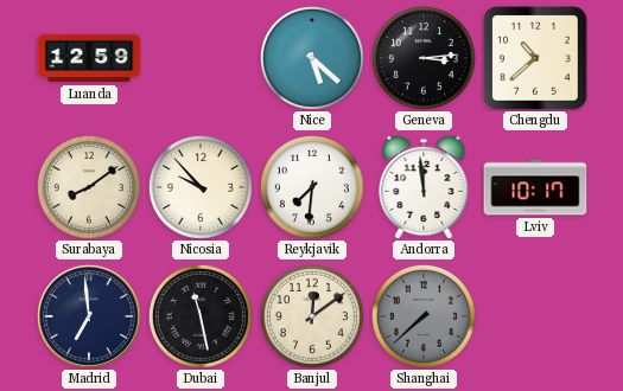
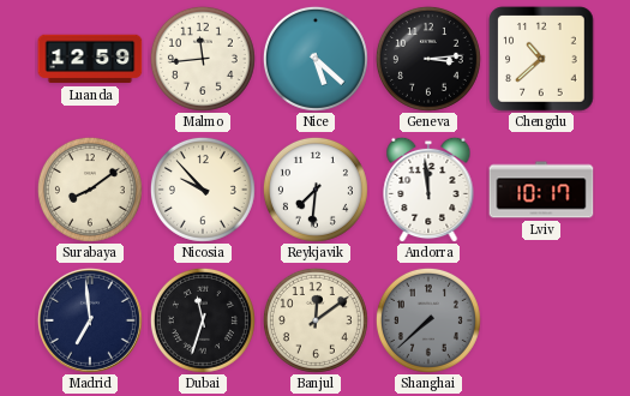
Malmo: none -> 11:44
Dubai: 11:28 -> 11:33
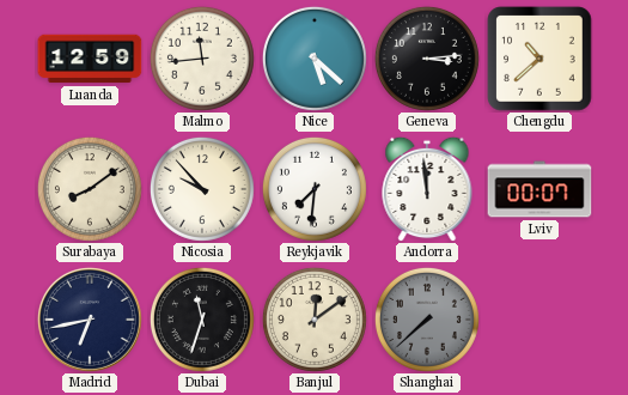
Lviv: 10:17 -> 00:07
Madrid: 6:59 -> 6:43
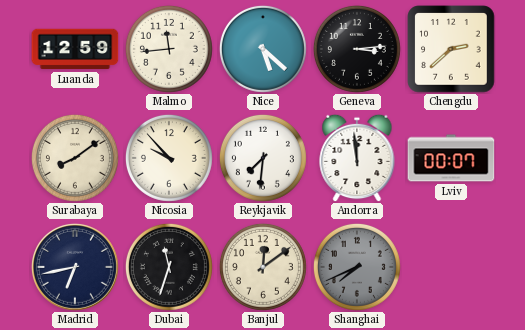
Chengdu: 10:38 -> 2:38
Shanghai: 7:38 -> 7:41
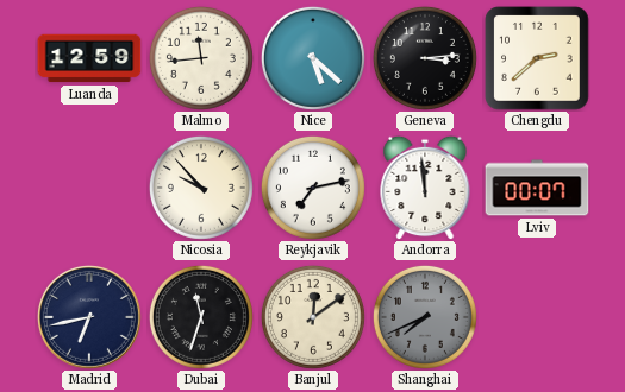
Surabaya: 8:09 -> none
Reykjavik: 7:31 -> 7:13
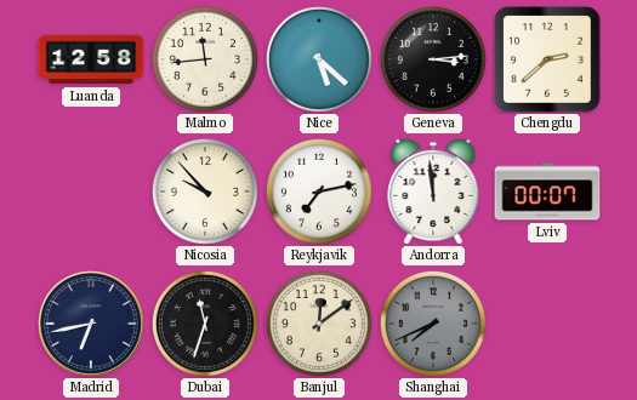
Luanda: 12:59 -> 12:58
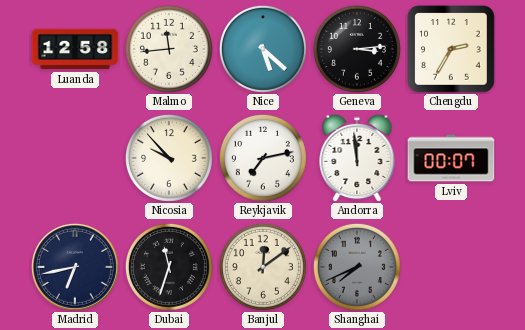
Chengdu: 2:38 -> 2:35
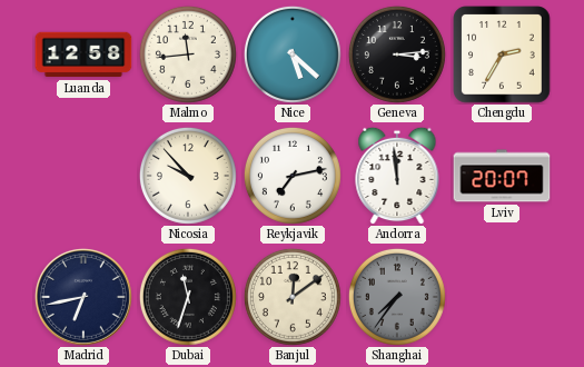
Lviv: 00:07 -> 20:07
Shanghai: 7:41 -> 7:36
